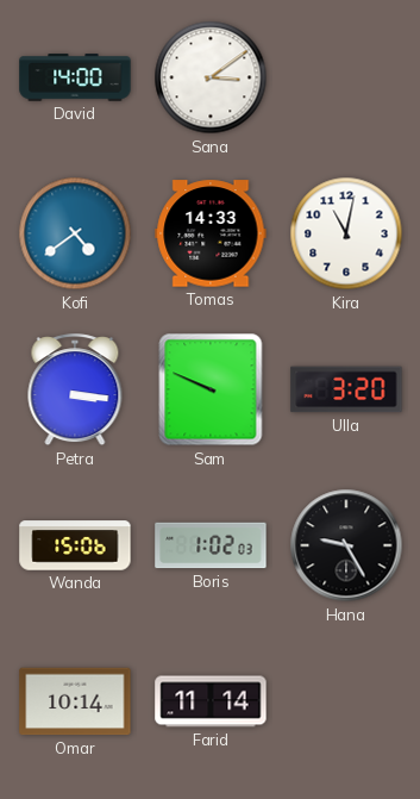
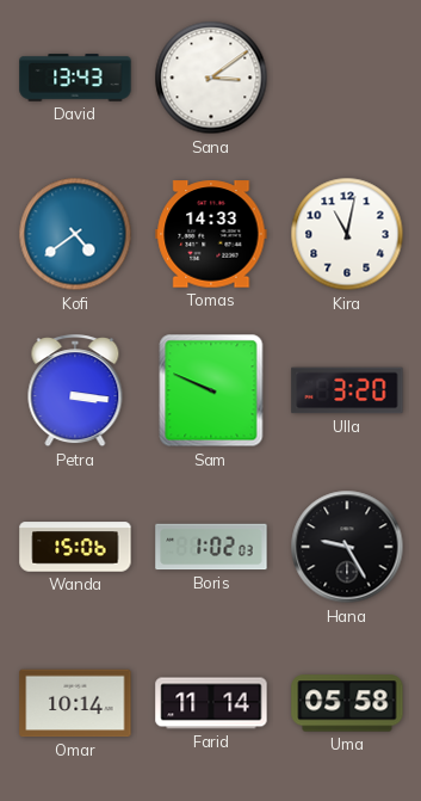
David: 14:00 -> 13:43
Uma: none -> 05:58
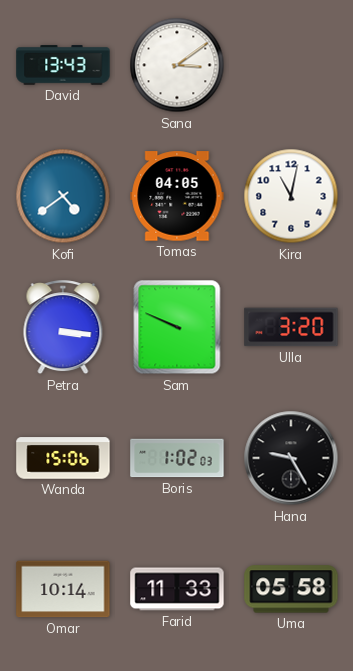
Tomas: 14:33 -> 04:05
Farid: 11:14 -> 11:33
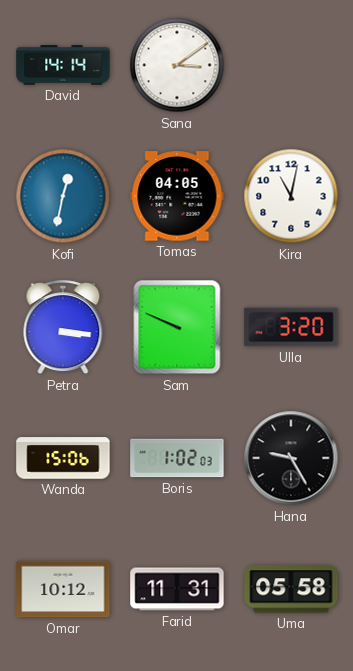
David: 13:43 -> 14:14
Kofi: 4:39 -> 12:32
Omar: 10:14 -> 10:12
Farid: 11:33 -> 11:31
